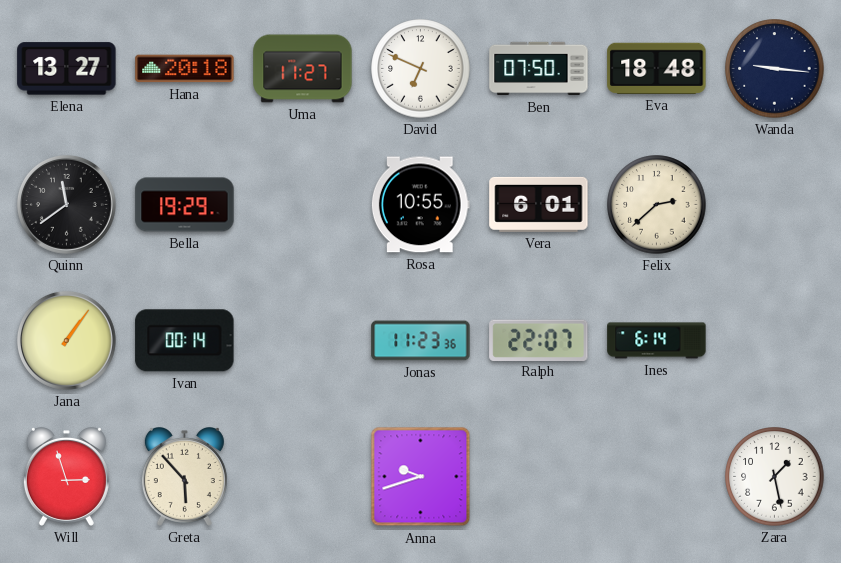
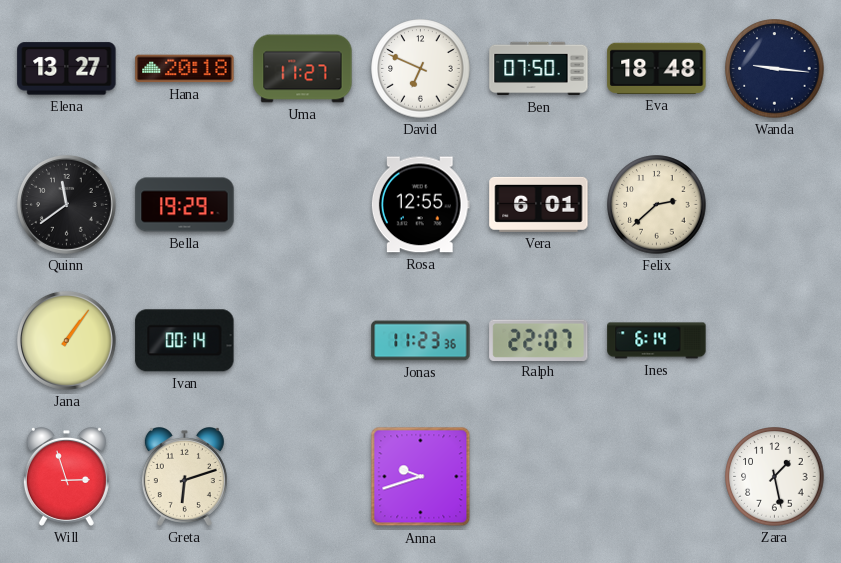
Rosa: 10:55 -> 12:55
Greta: 5:53 -> 6:12
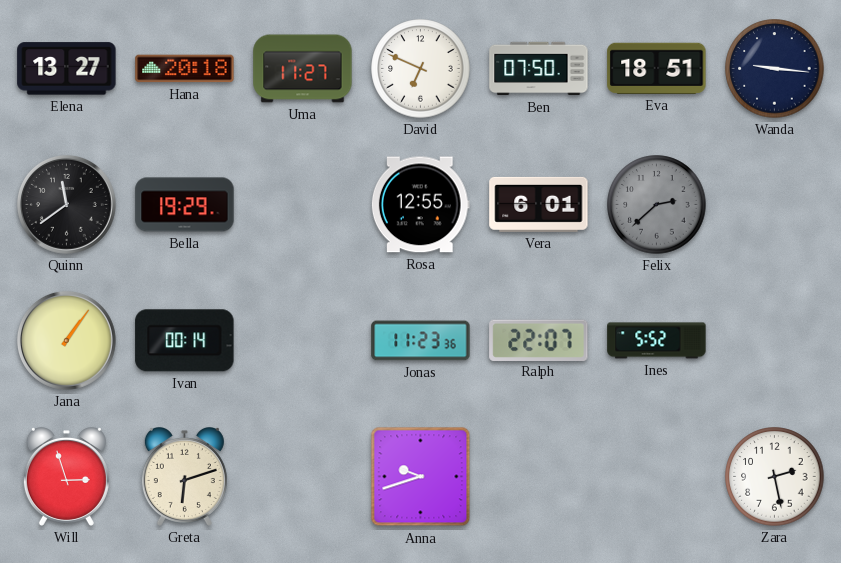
Eva: 18:48 -> 18:51
Felix dial: cream -> grey
Ines: 6:14 -> 5:52
Zara: 1:28 -> 2:28
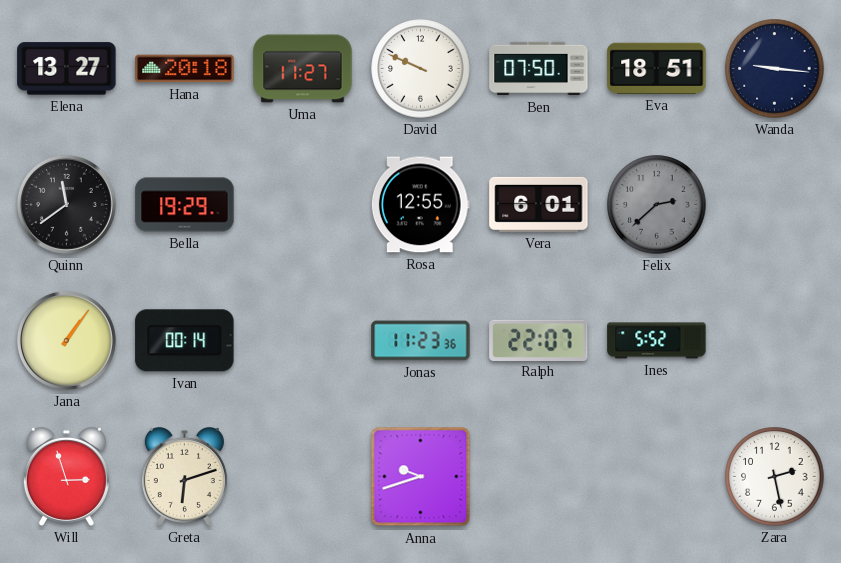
David: 6:49 -> 9:49
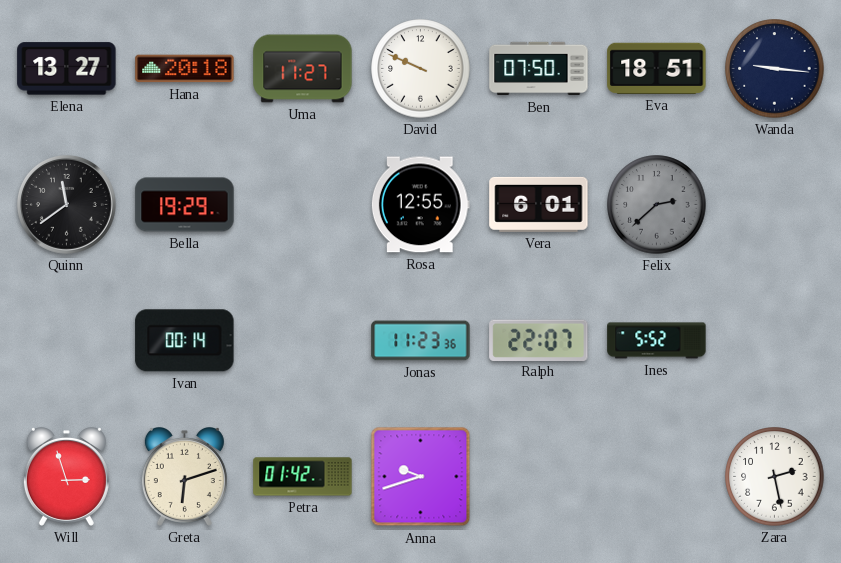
Jana: 1:06 -> none
Petra: none -> 01:42
